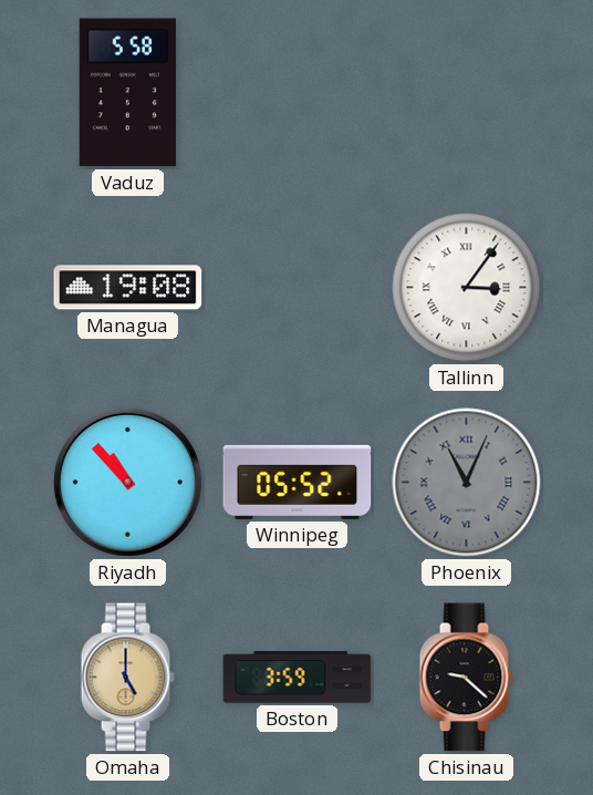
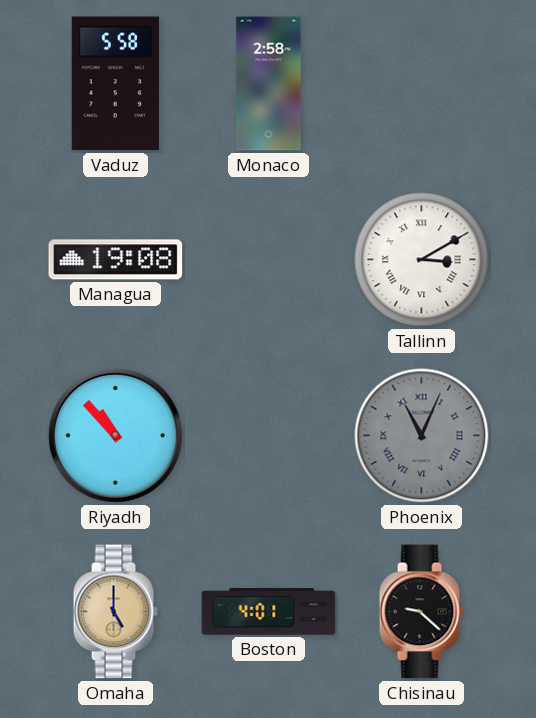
Monaco: none -> 2:58
Tallinn: 3:06 -> 3:10
Winnipeg: 05:52 -> none
Boston: 3:59 -> 4:01
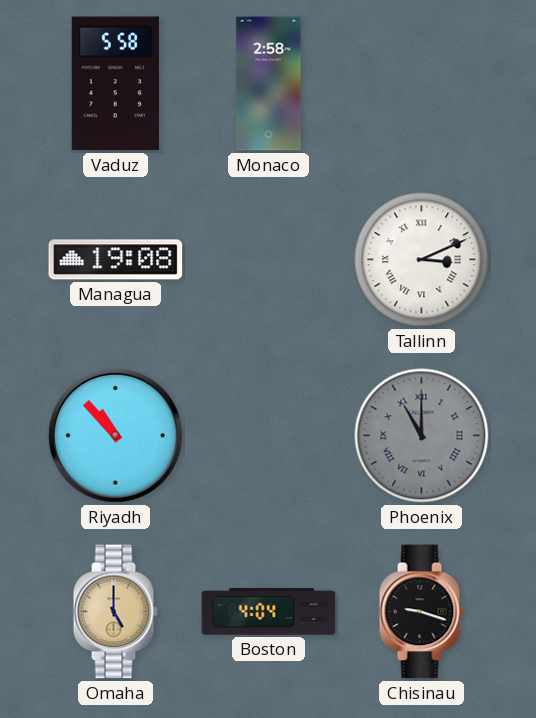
Tallinn: 3:10 -> 3:11
Phoenix: 11:04 -> 11:00
Boston: 4:01 -> 4:04
Chisinau: 9:22 -> 9:18
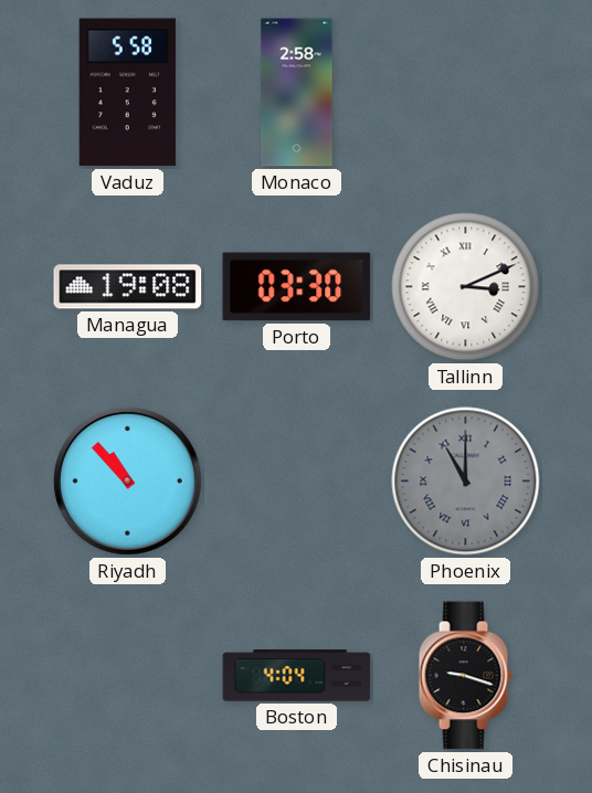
Porto: none -> 03:30
Omaha: 5:00 -> none
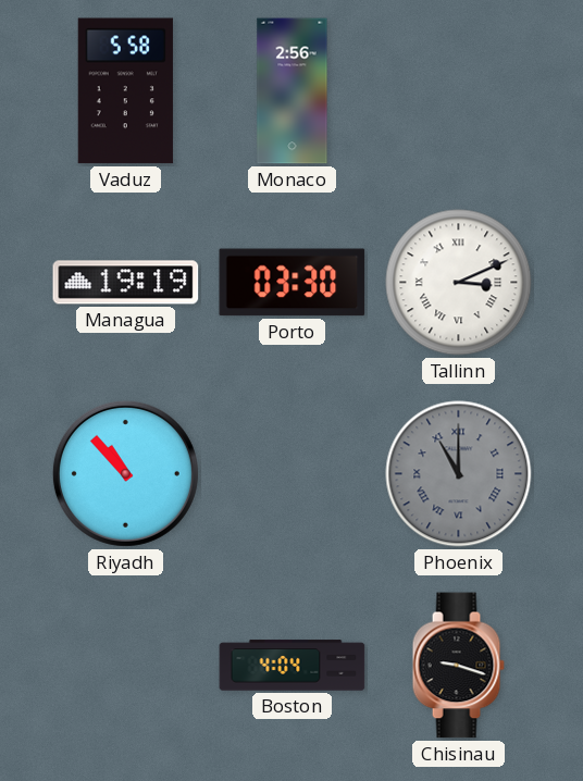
Monaco: 2:58 -> 2:56
Managua: 19:08 -> 19:19
